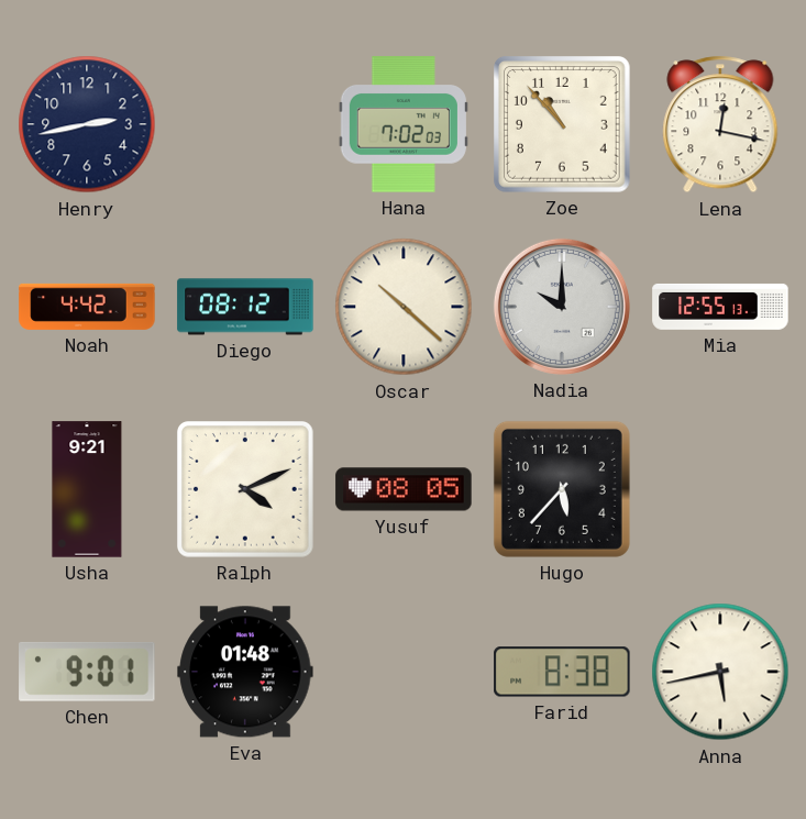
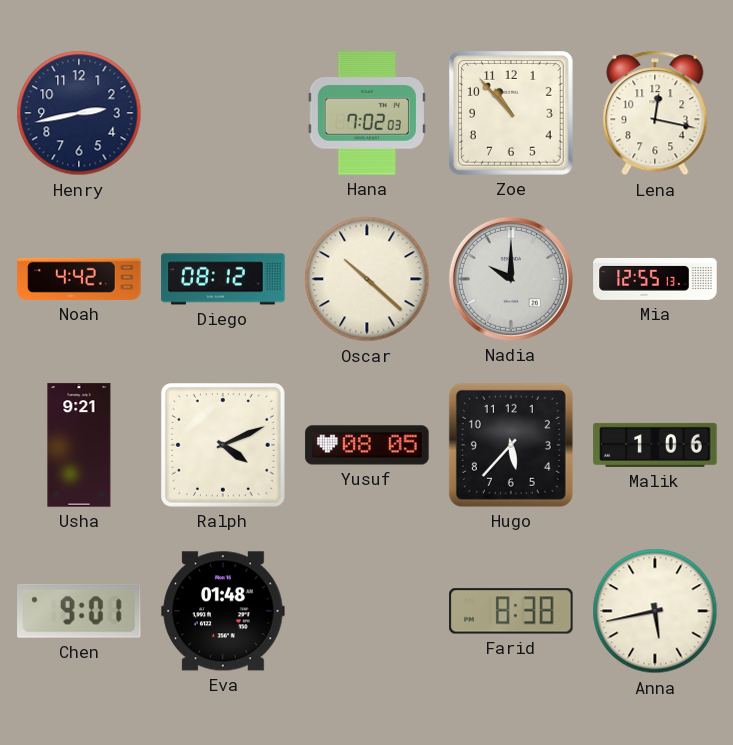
Malik: none -> 1:06
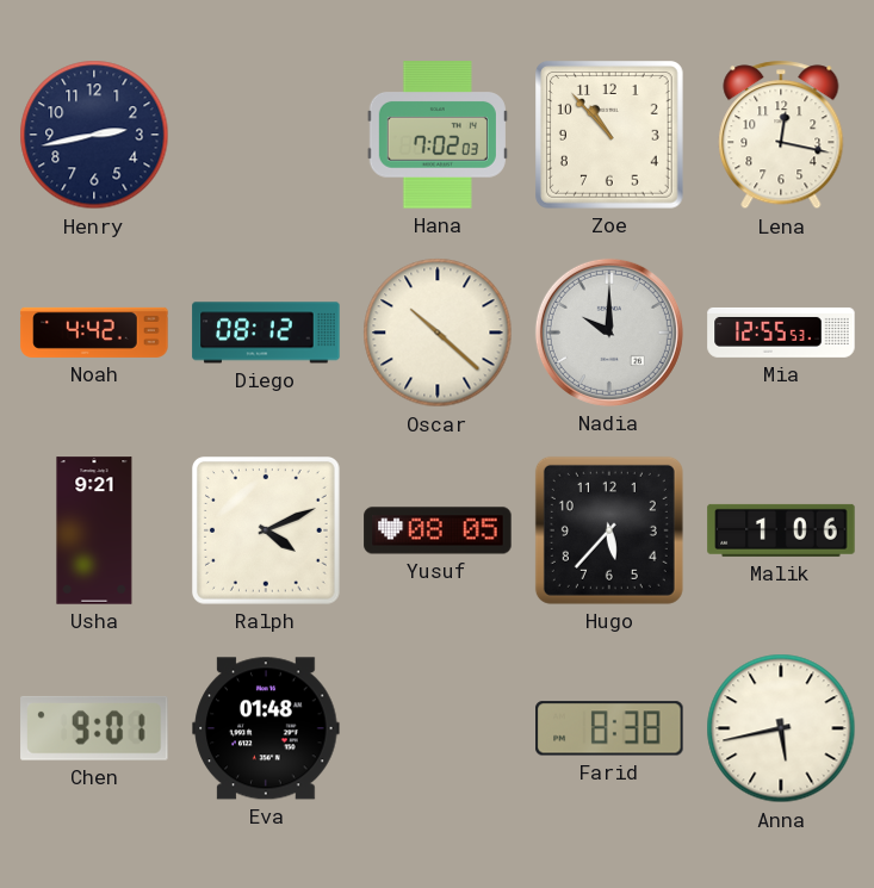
Mia: 12:55:13 -> 12:55:53
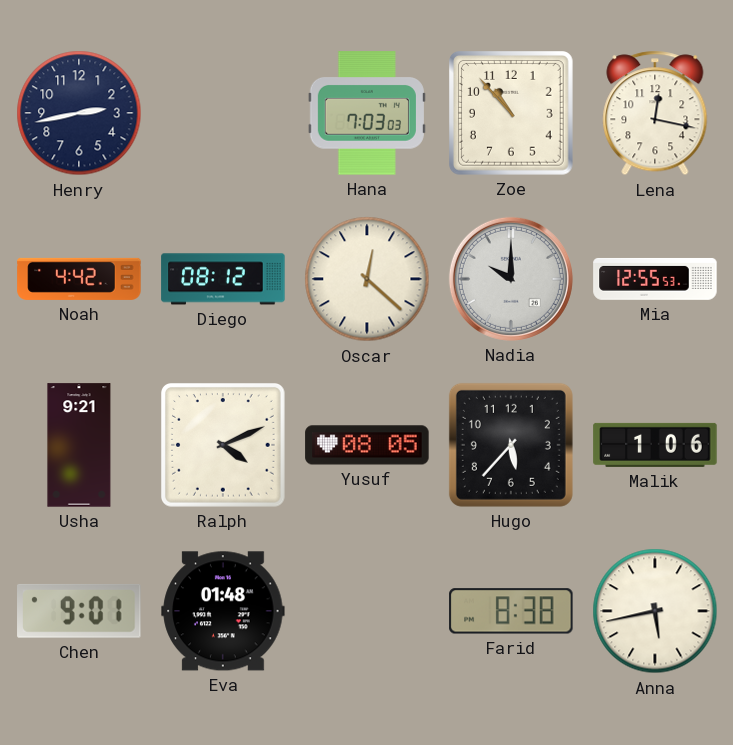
Hana: 7:02 -> 7:03
Oscar: 10:22 -> 12:22
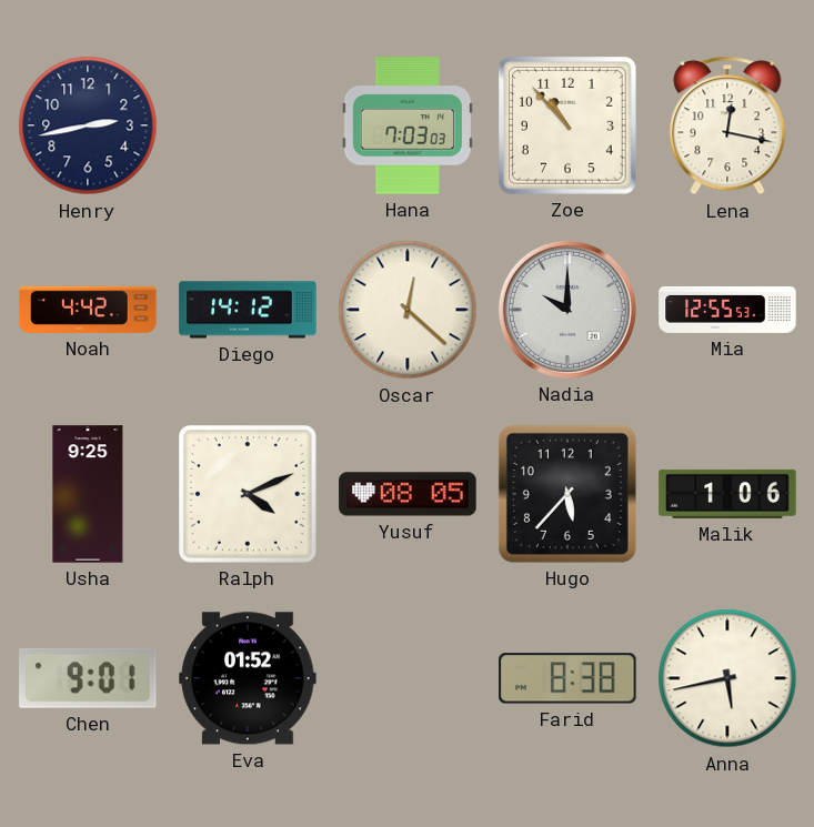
Diego: 08:12 -> 14:12
Usha: 9:21 -> 9:25
Eva: 01:48 -> 01:52
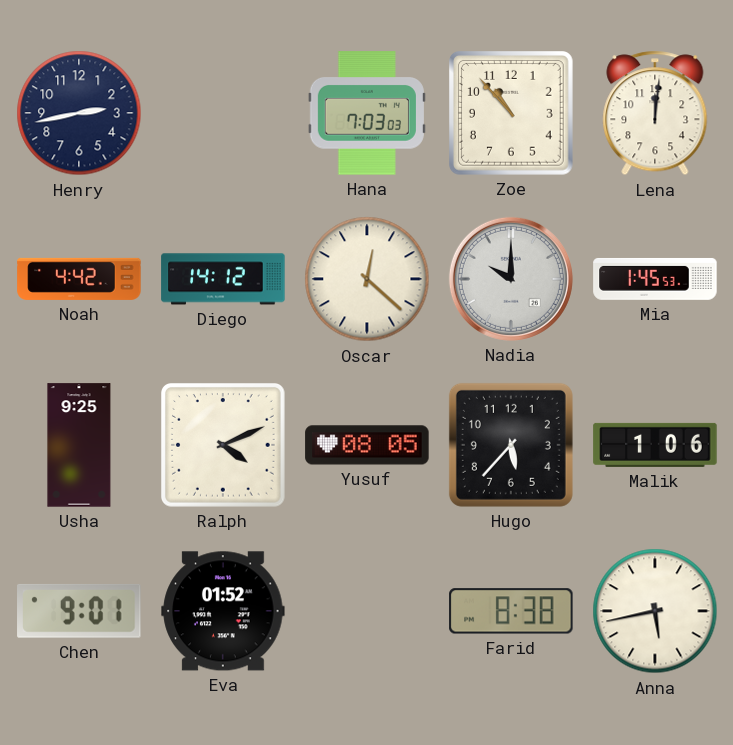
Lena: 12:17 -> 12:01
Mia: 12:55 -> 1:45
